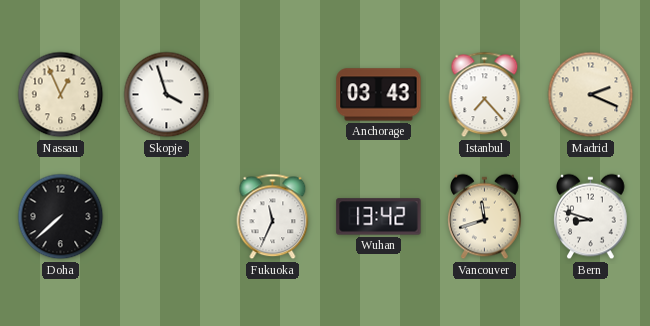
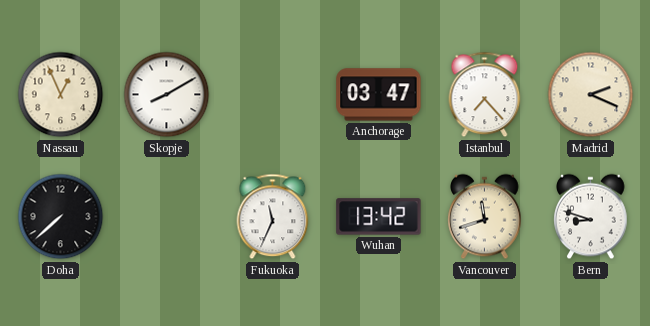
Skopje: 3:57 -> 8:10
Anchorage: 03:43 -> 03:47
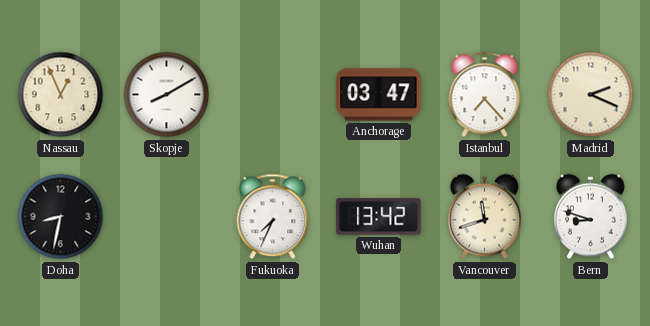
Doha: 7:38 -> 8:32
Fukuoka: 11:34 -> 7:34
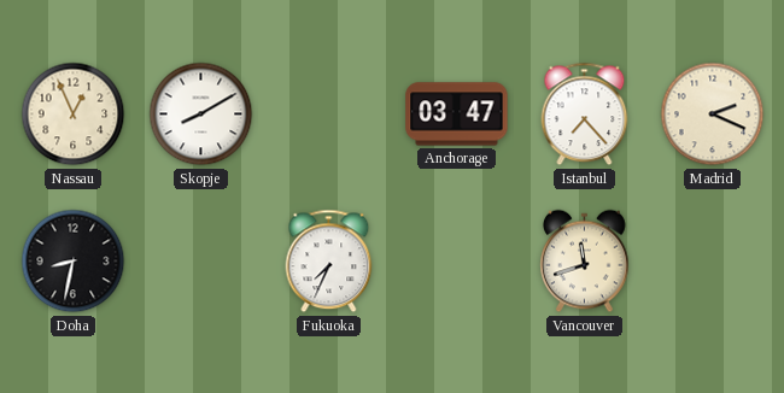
Wuhan: 13:42 -> none
Bern: 8:48 -> none
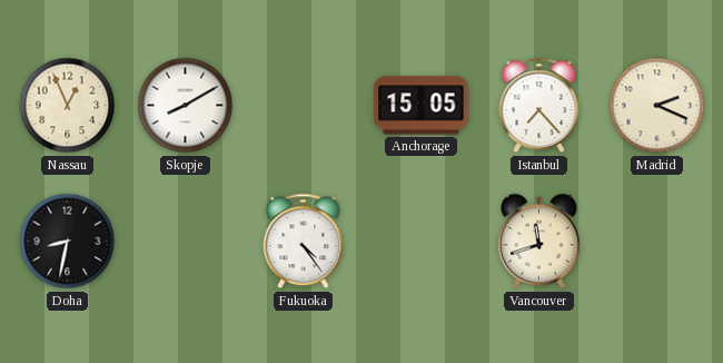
Anchorage: 03:47 -> 15:05
Fukuoka: 7:34 -> 4:24
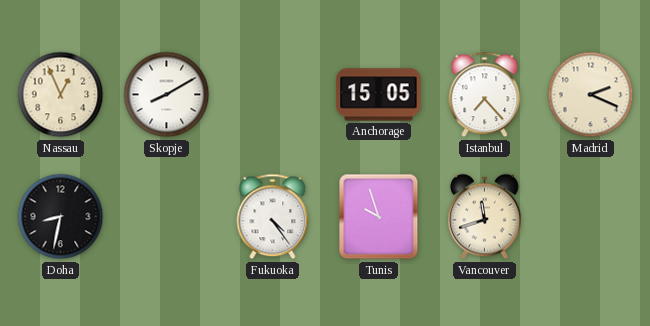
Tunis: none -> 9:57
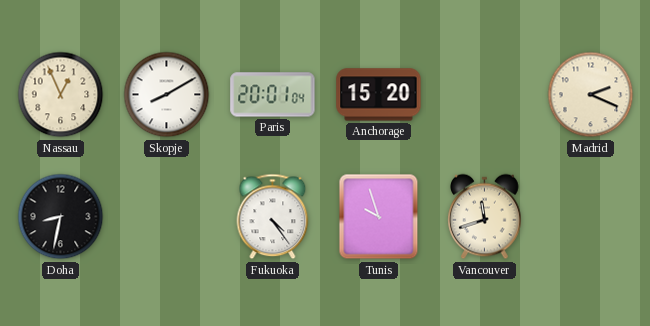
Paris: none -> 20:01
Anchorage: 15:05 -> 15:20
Istanbul: 7:23 -> none
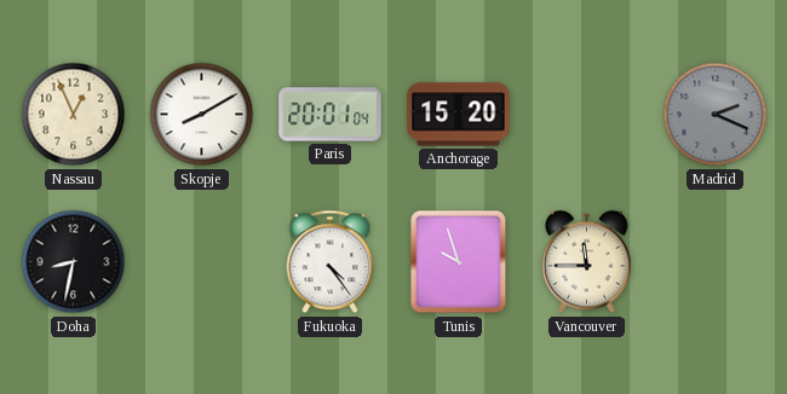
Madrid dial: cream -> grey
Vancouver: 11:42 -> 11:45
